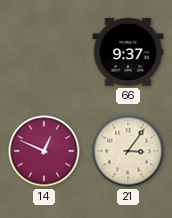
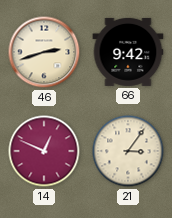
46: none -> 2:42
66: 9:37 -> 9:42
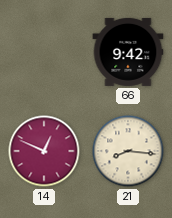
46: 2:42 -> none
21: 3:06 -> 8:16
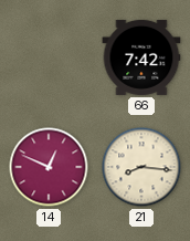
66: 9:42 -> 7:42
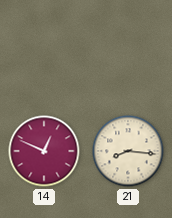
66: 7:42 -> none
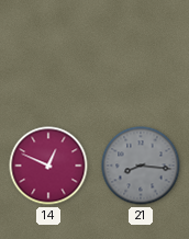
21 dial: cream -> grey
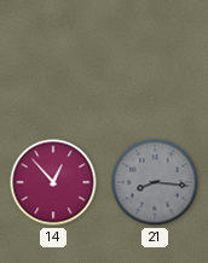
14: 12:49 -> 12:53
